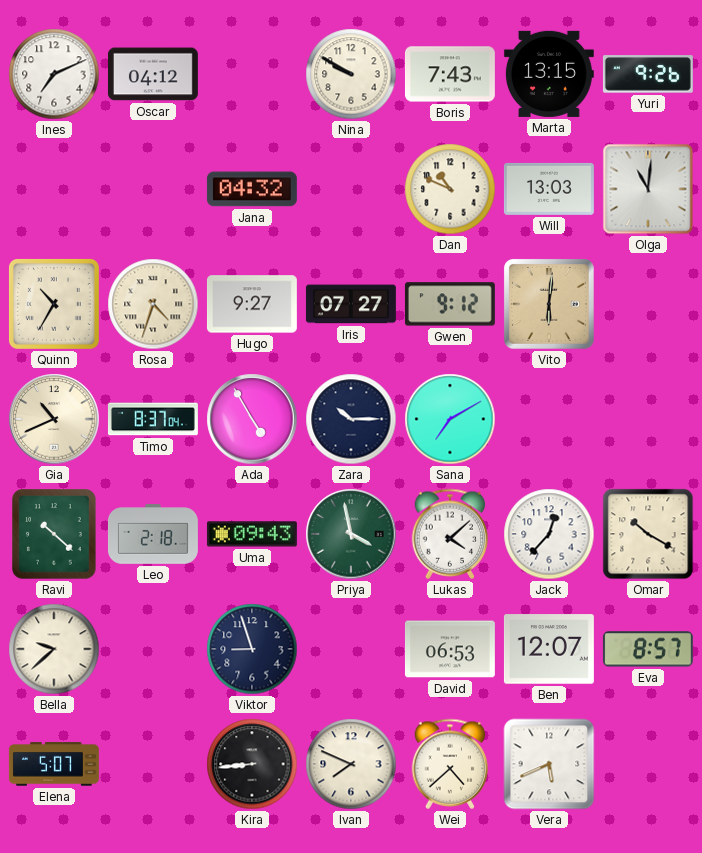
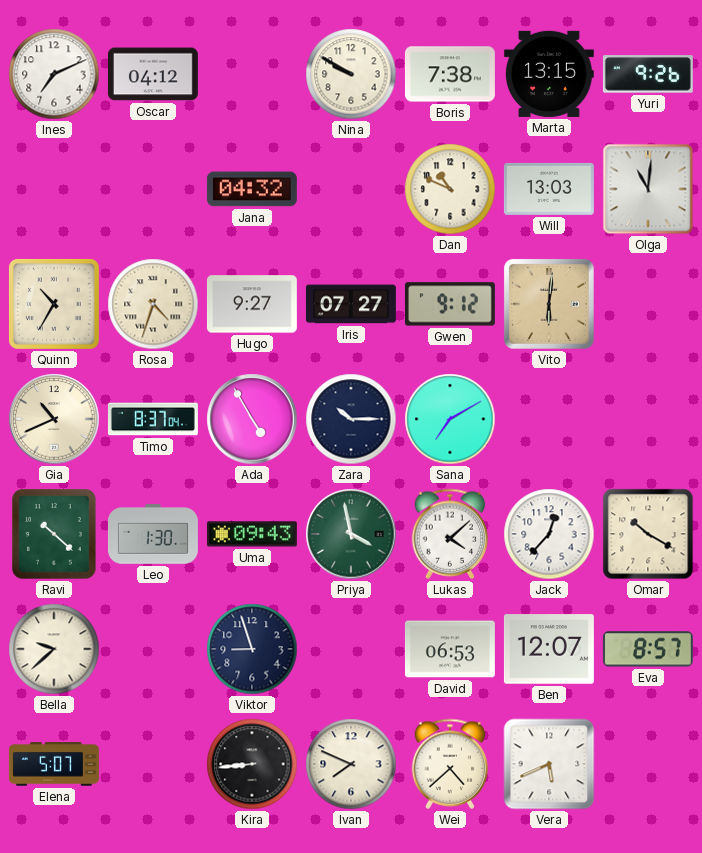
Boris: 7:43 -> 7:38
Leo: 2:18 -> 1:30
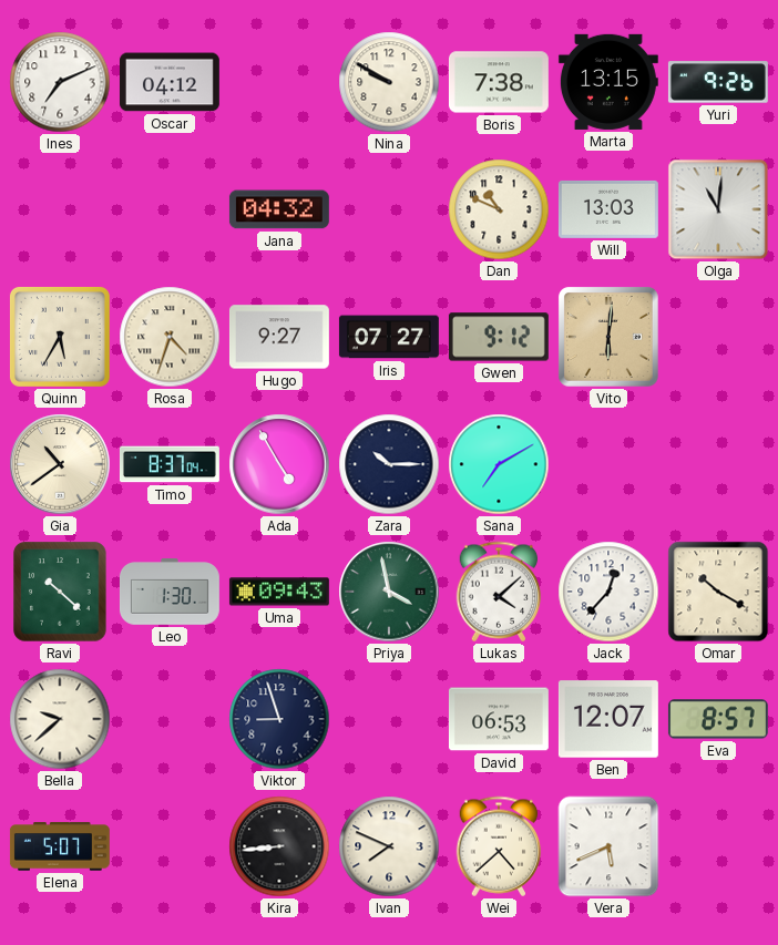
Quinn: 10:35 -> 5:35
Gia: 10:41 -> 10:39
